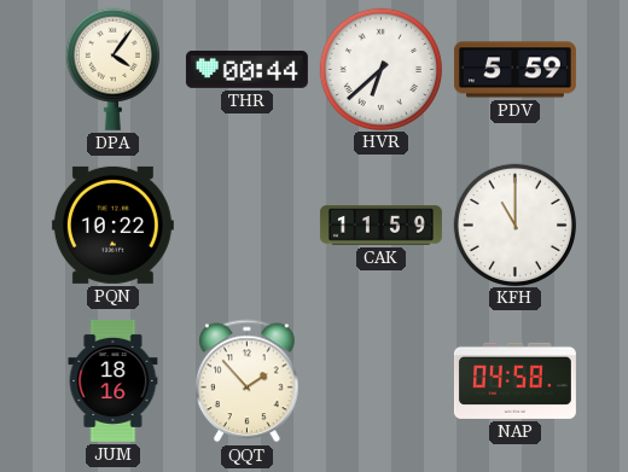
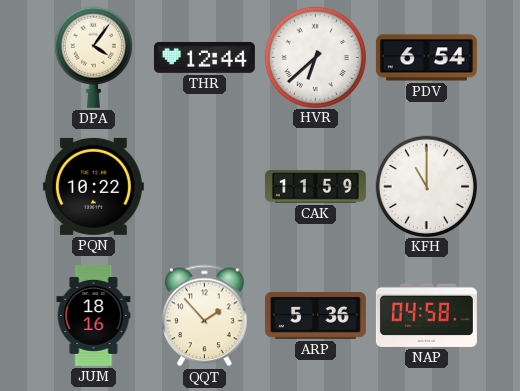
THR: 00:44 -> 12:44
PDV: 5:59 -> 6:54
ARP: none -> 5:36
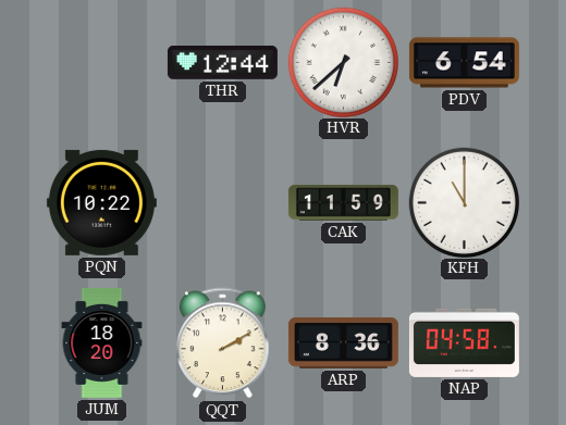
DPA: 4:06 -> none
JUM: 18:16 -> 18:20
QQT: 1:53 -> 2:10
ARP: 5:36 -> 8:36
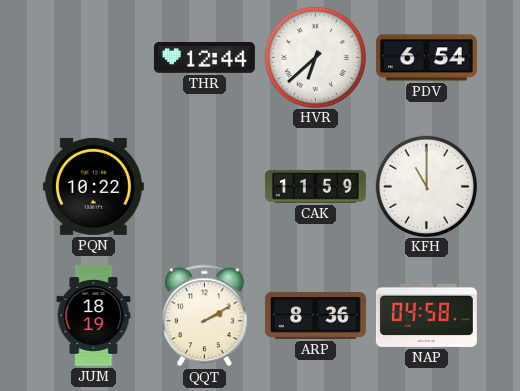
JUM: 18:20 -> 18:19
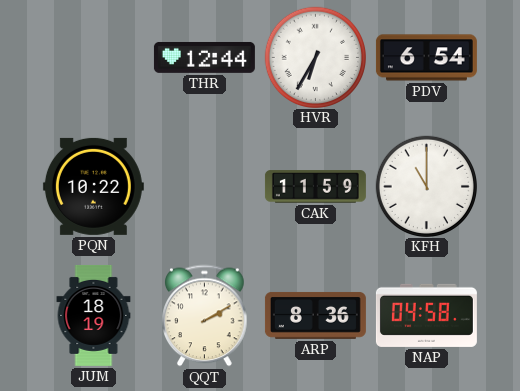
HVR: 6:38 -> 6:35
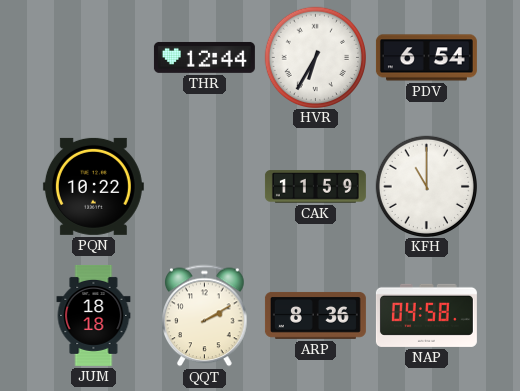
JUM: 18:19 -> 18:18
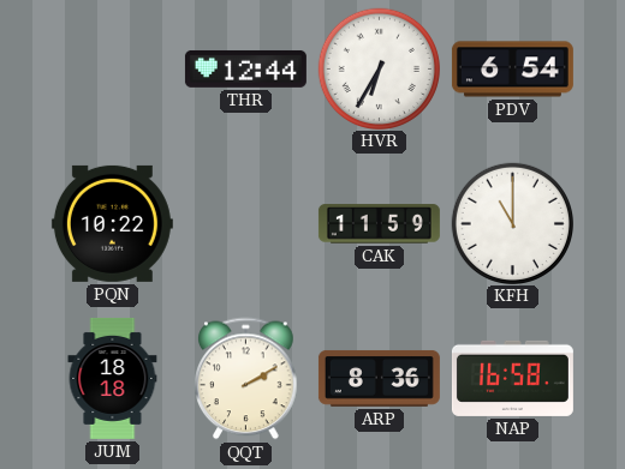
NAP: 04:58 -> 16:58
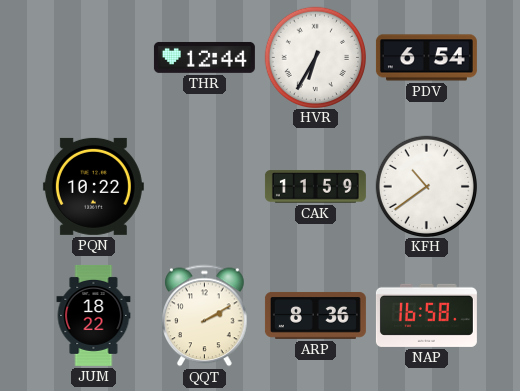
KFH: 11:00 -> 10:39
JUM: 18:18 -> 18:22
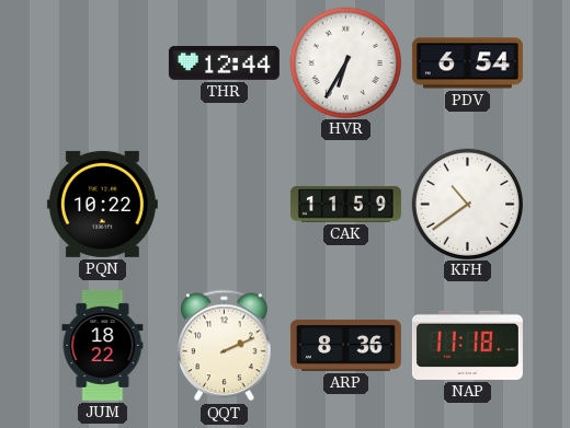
QQT: 2:10 -> 2:11
NAP: 16:58 -> 11:18
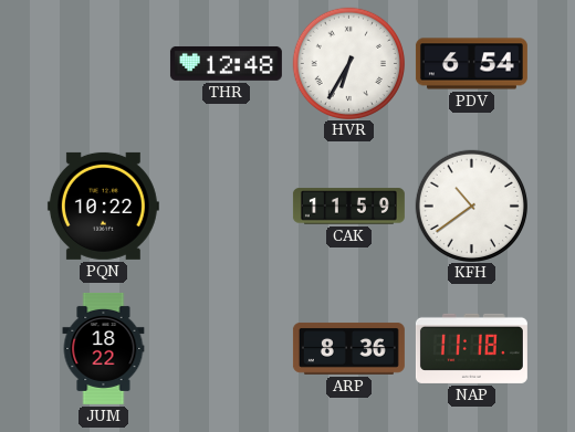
THR: 12:44 -> 12:48
QQT: 2:11 -> none
